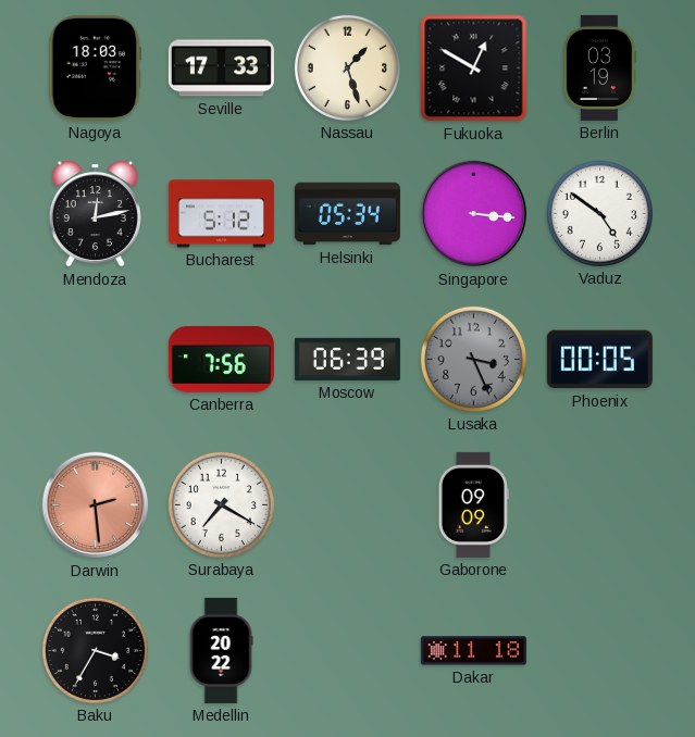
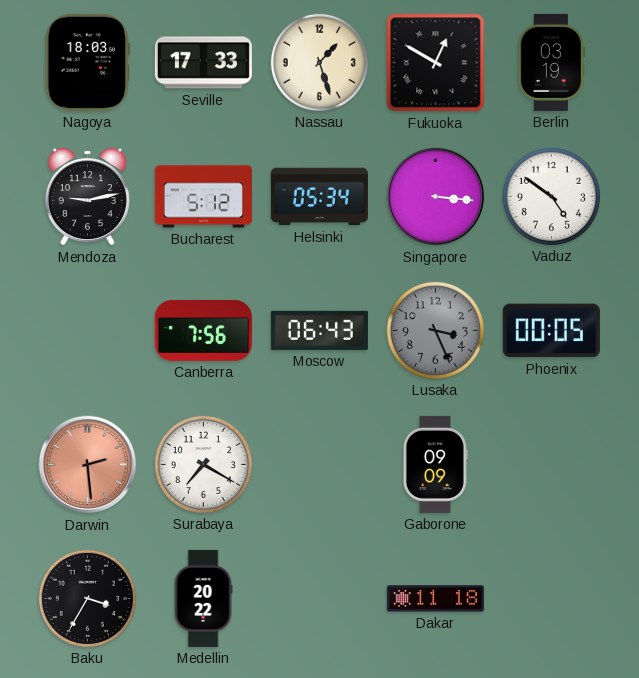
Mendoza: 12:13 -> 9:13
Moscow: 06:39 -> 06:43
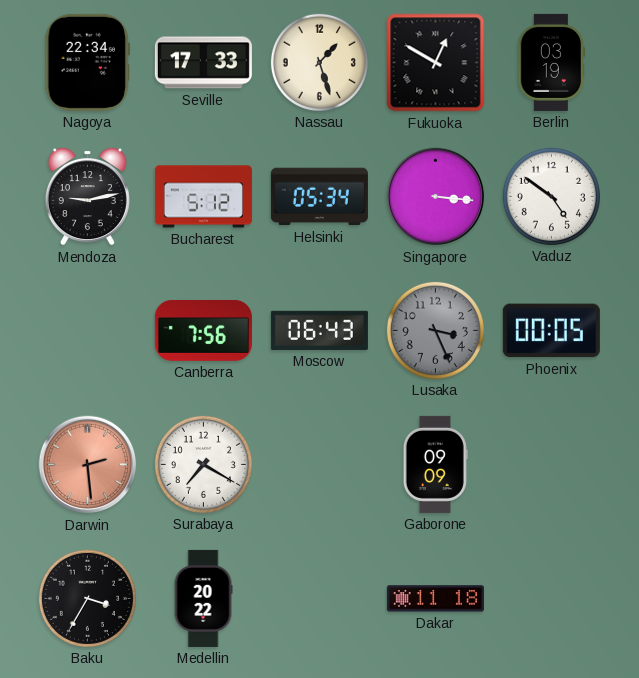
Nagoya: 18:03 -> 22:34
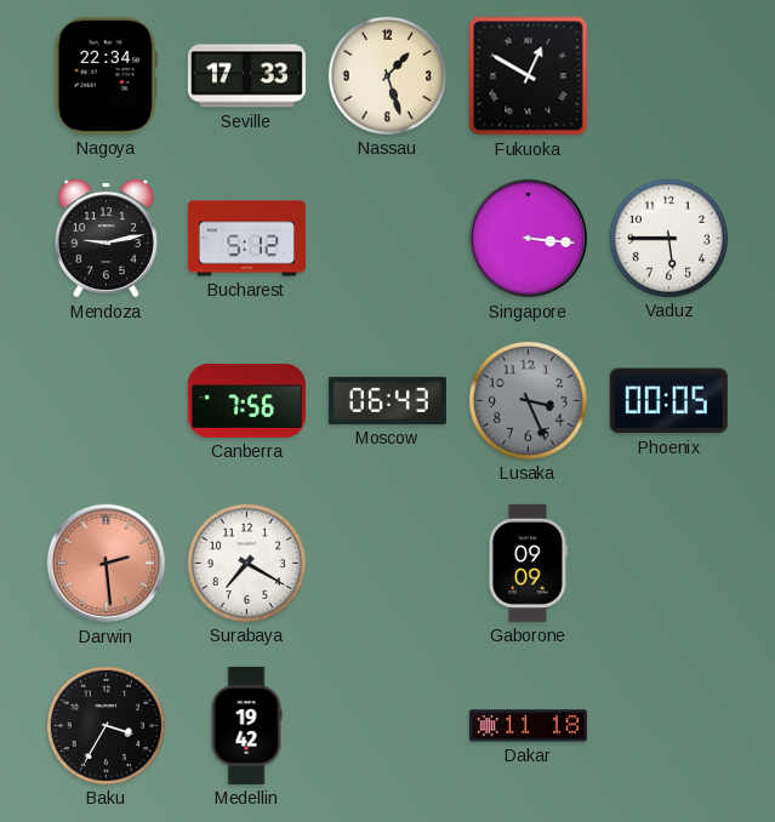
Berlin: 03:19 -> none
Helsinki: 05:34 -> none
Vaduz: 4:51 -> 5:45
Medellin: 20:22 -> 19:42
